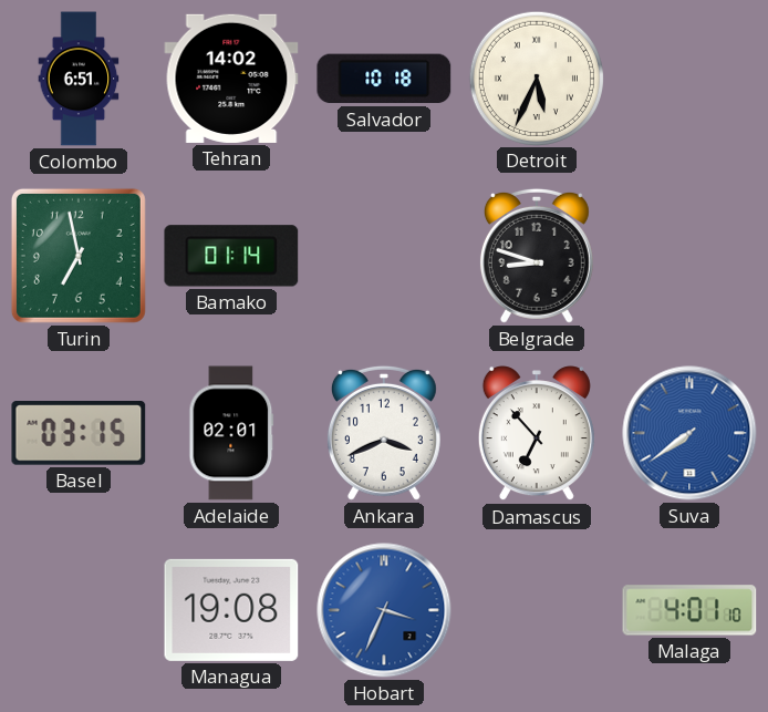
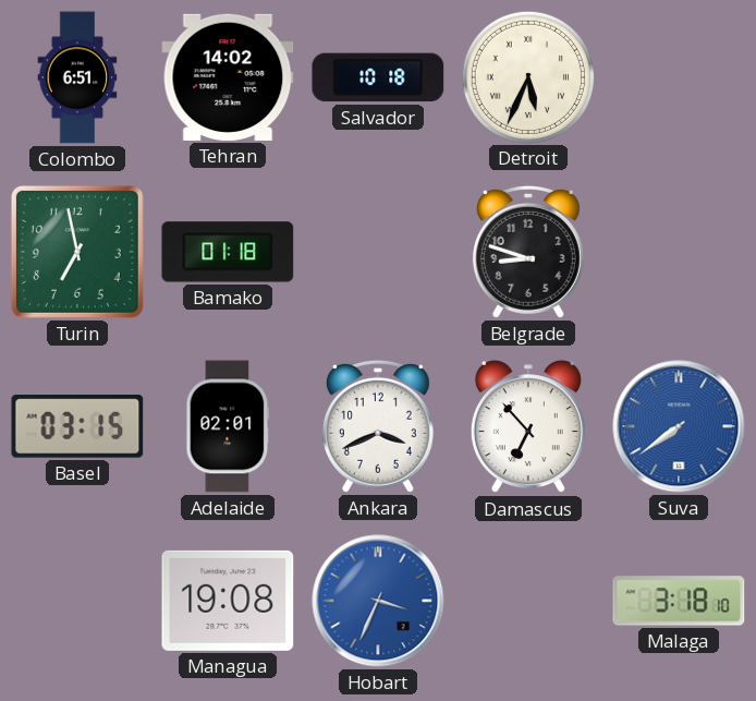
Bamako: 01:14 -> 01:18
Malaga: 4:01 -> 3:18
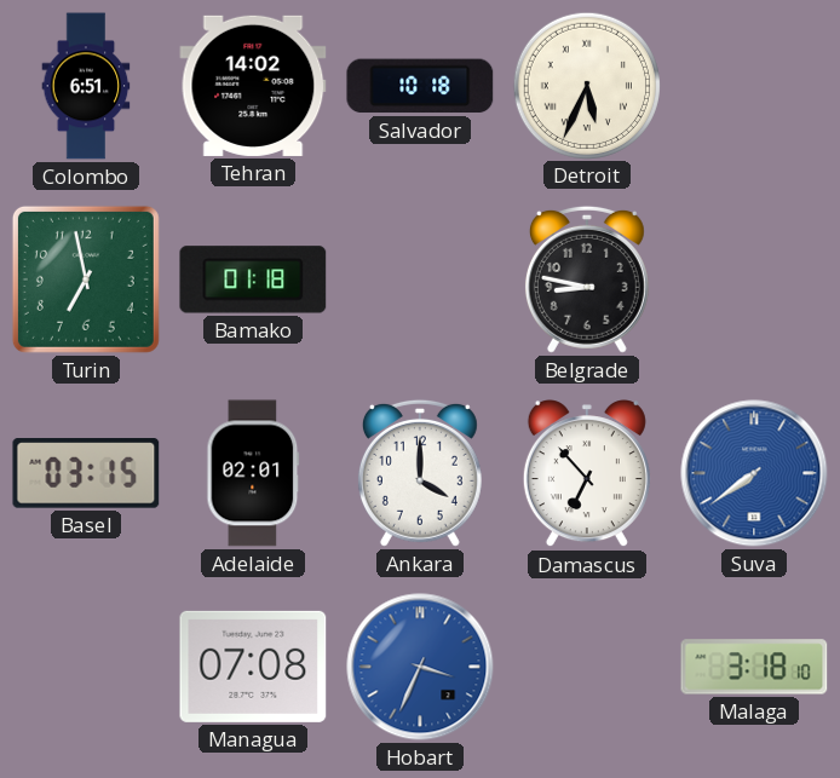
Belgrade: 8:48 -> 8:47
Ankara: 3:41 -> 4:00
Managua: 19:08 -> 07:08
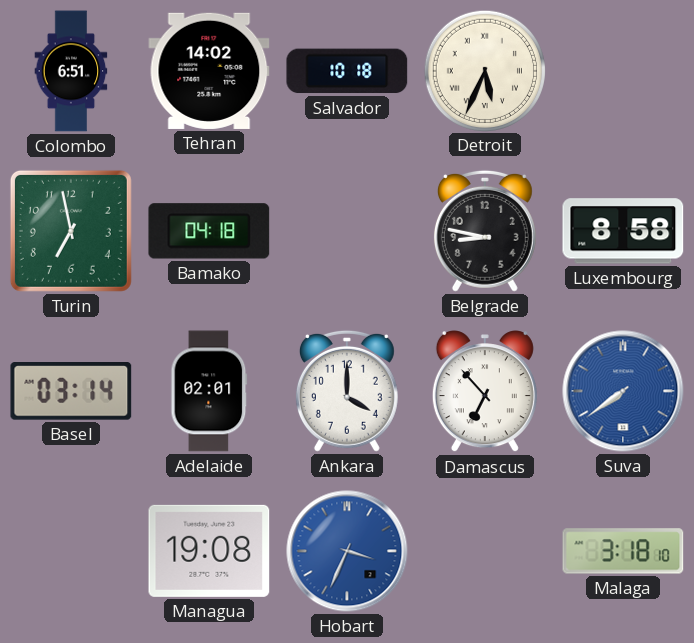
Bamako: 01:18 -> 04:18
Luxembourg: none -> 8:58
Basel: 03:15 -> 03:14
Managua: 07:08 -> 19:08
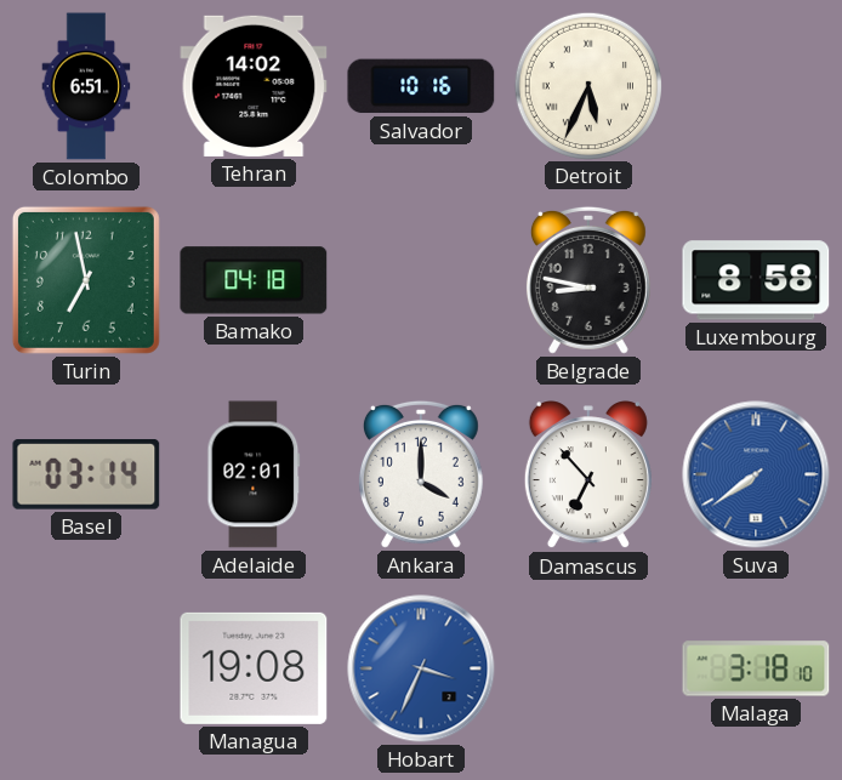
Salvador: 10:18 -> 10:16
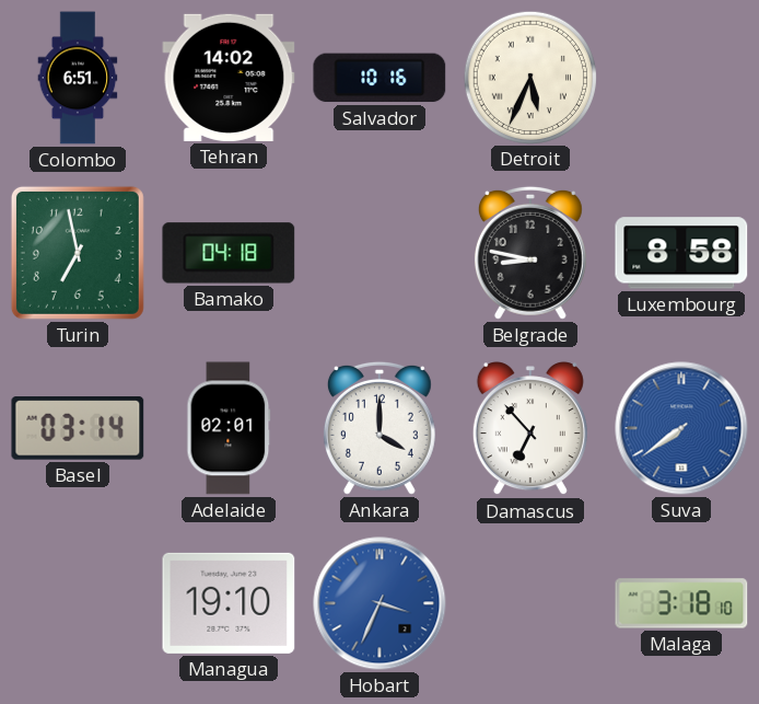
Managua: 19:08 -> 19:10
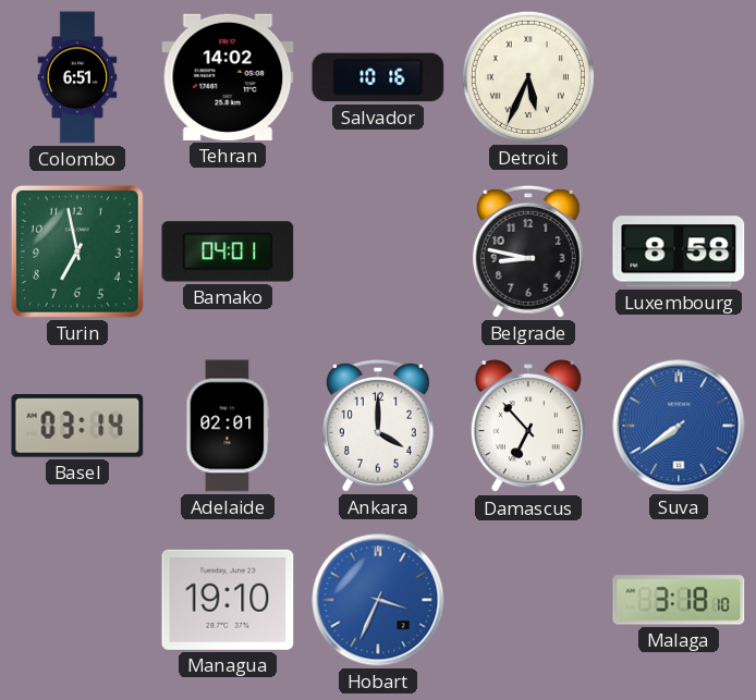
Bamako: 04:18 -> 04:01
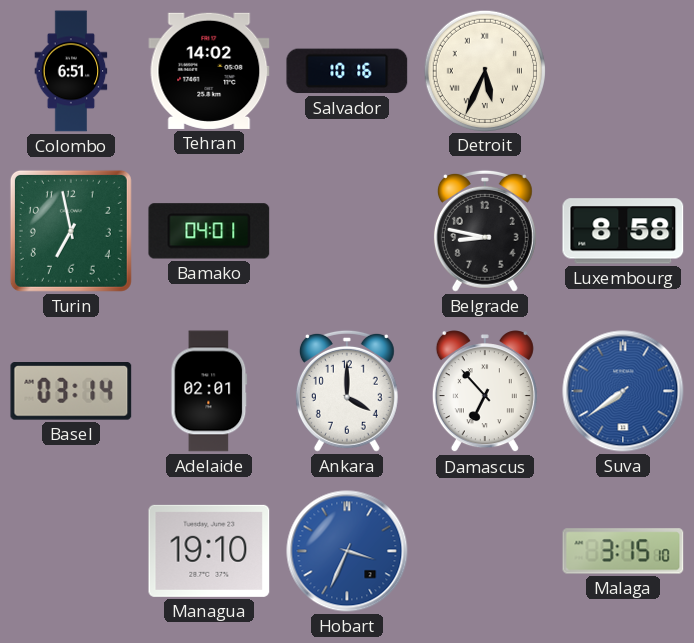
Malaga: 3:18 -> 3:15
